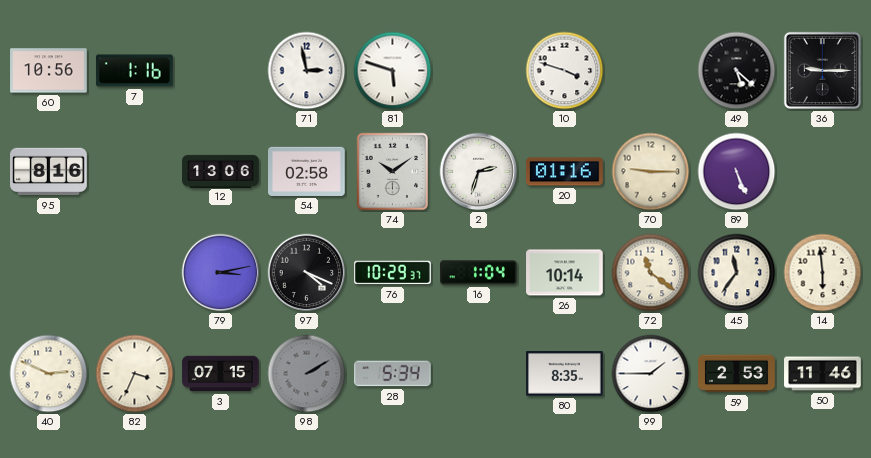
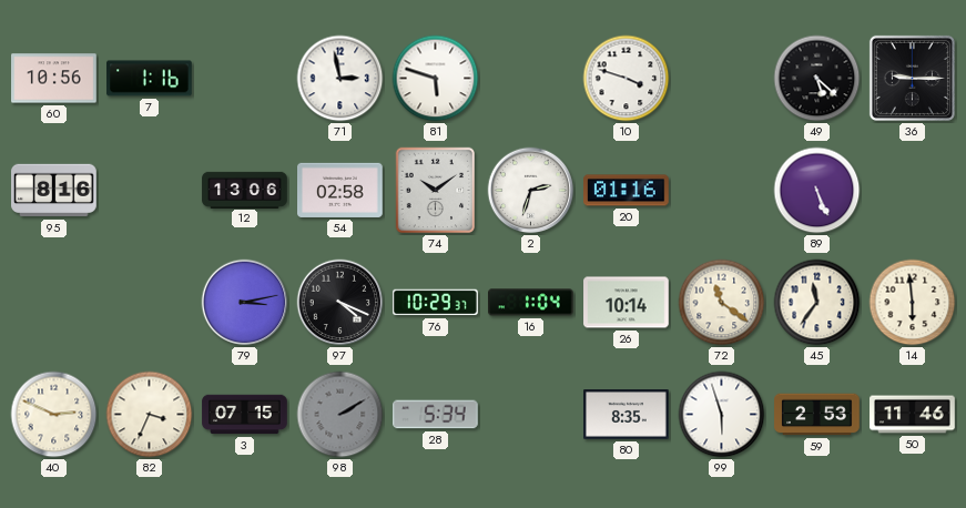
70: 9:15 -> none
99: 1:45 -> 5:57
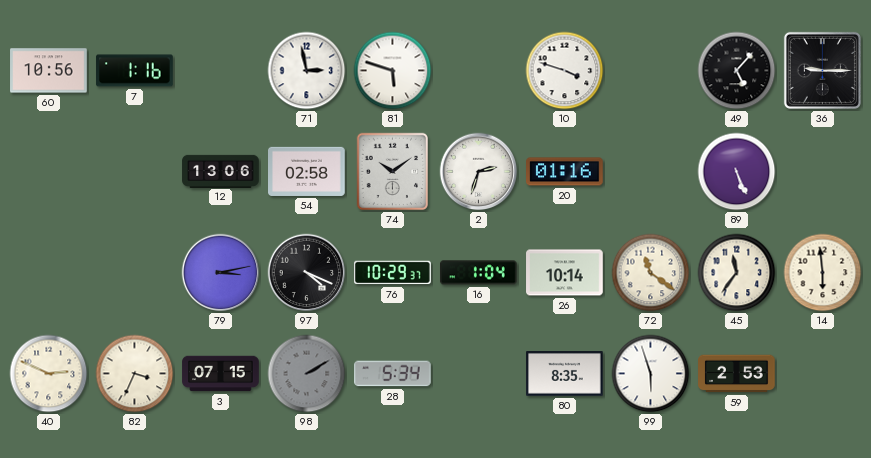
49: 5:22 -> 5:07
95: 8:16 -> none
50: 11:46 -> none
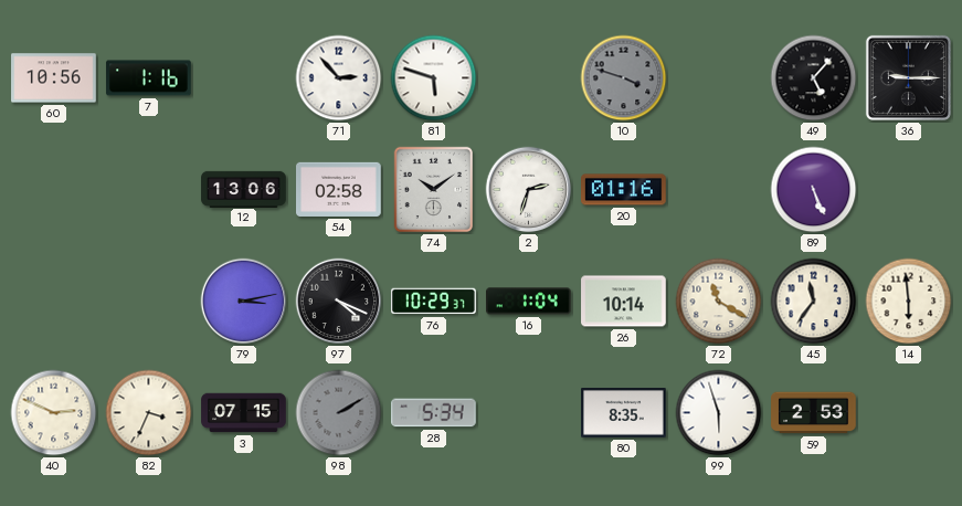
71: 2:58 -> 2:53
10 dial: white -> grey
72: 11:21 -> 11:20
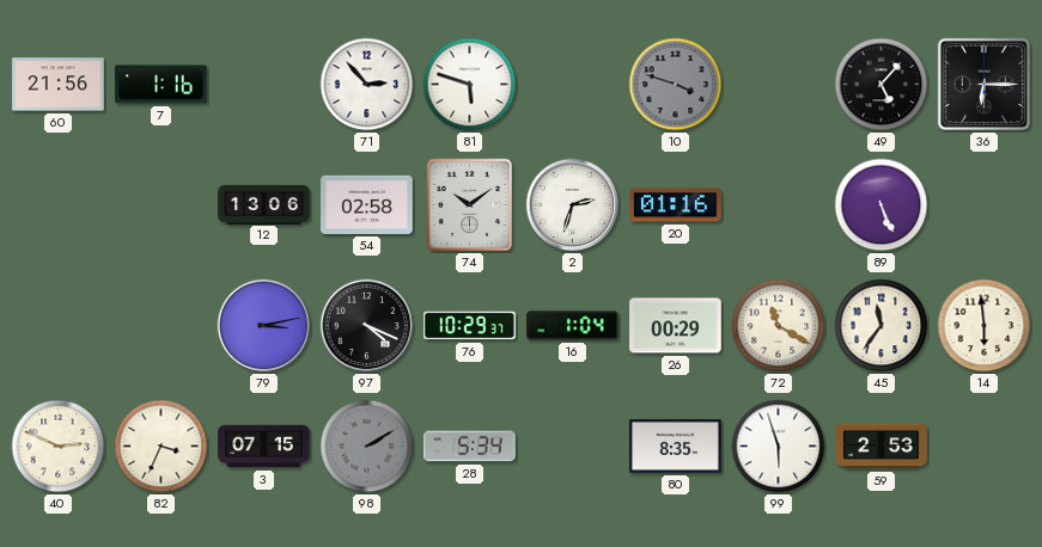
60: 10:56 -> 21:56
36: 9:15 -> 6:15
26: 10:14 -> 00:29
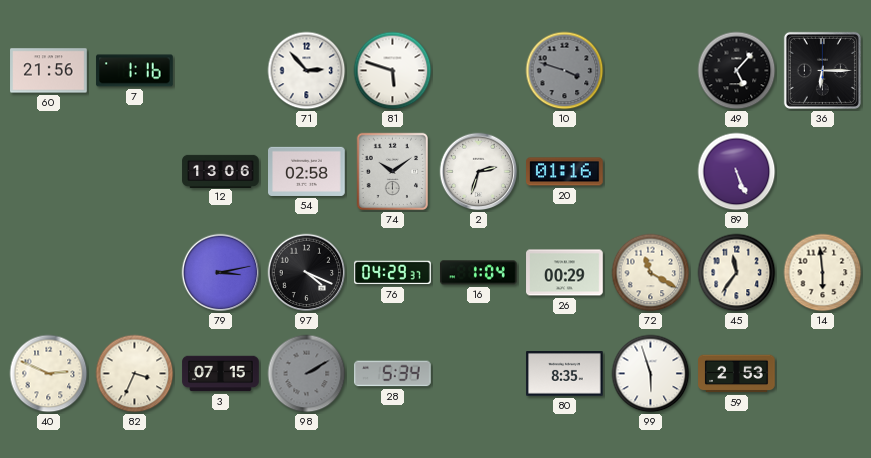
76: 10:29 -> 04:29
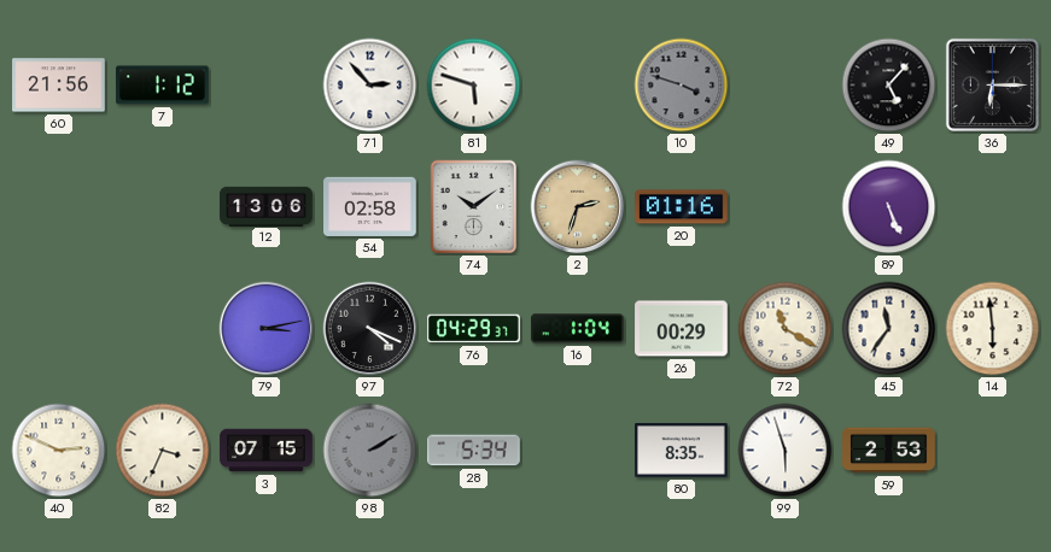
7: 1:16 -> 1:12
2 dial: white -> champagne
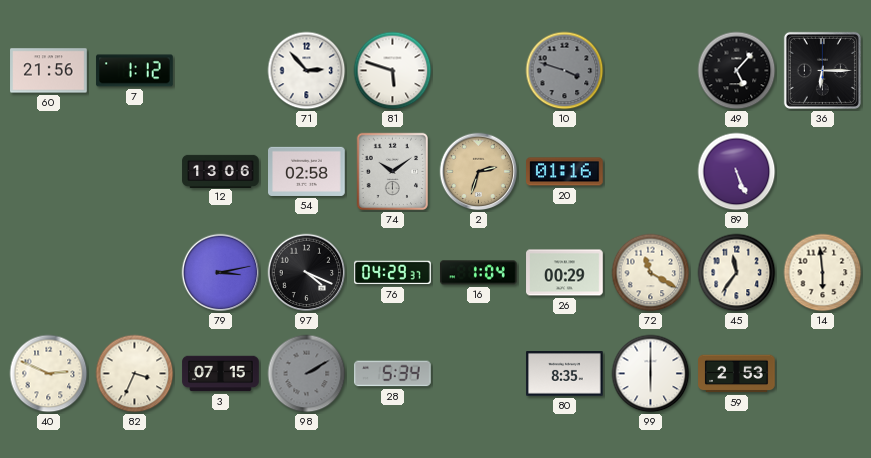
99: 5:57 -> 6:00
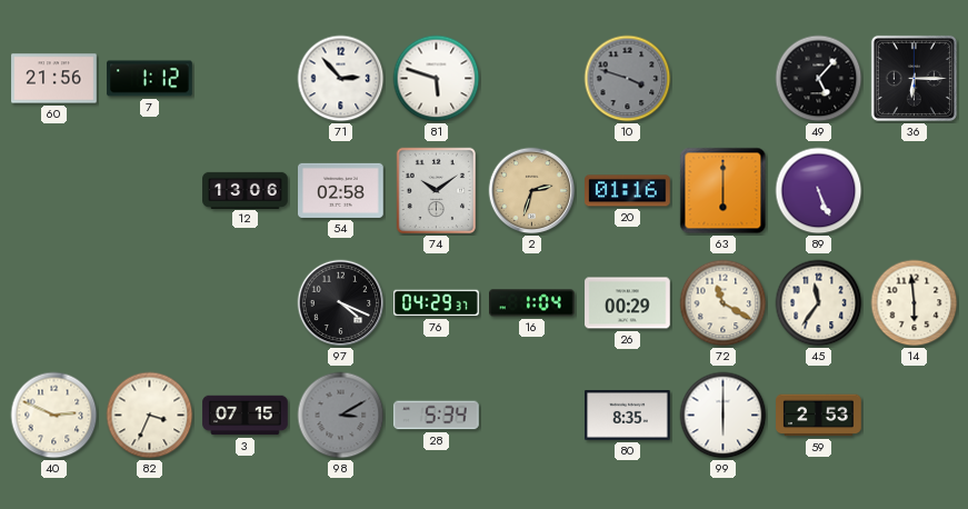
63: none -> 6:00
79: 3:13 -> none
98: 2:10 -> 3:10
